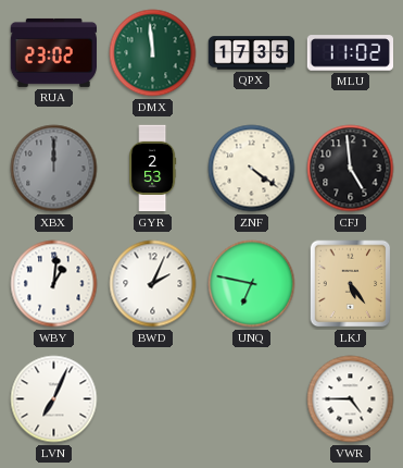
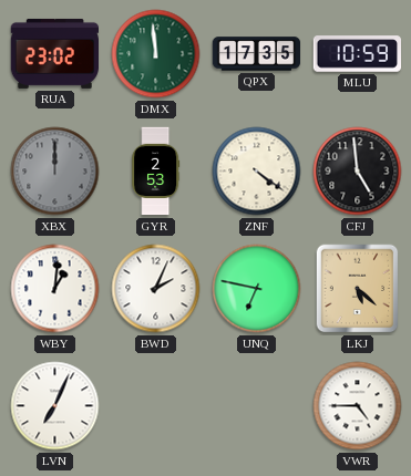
MLU: 11:02 -> 10:59
LKJ: 5:24 -> 5:22
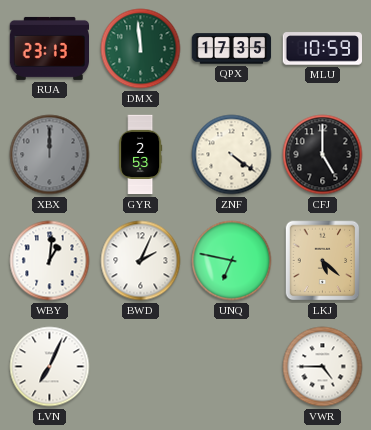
RUA: 23:02 -> 23:13
CFJ: 4:59 -> 5:00
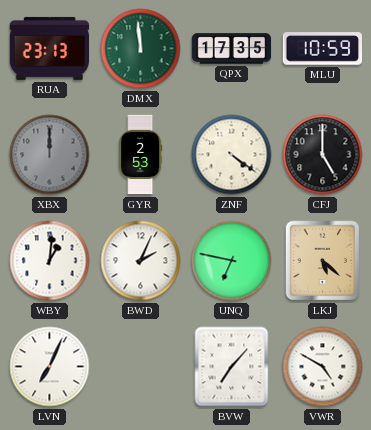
BVW: none -> 7:07
VWR: 4:45 -> 4:50
